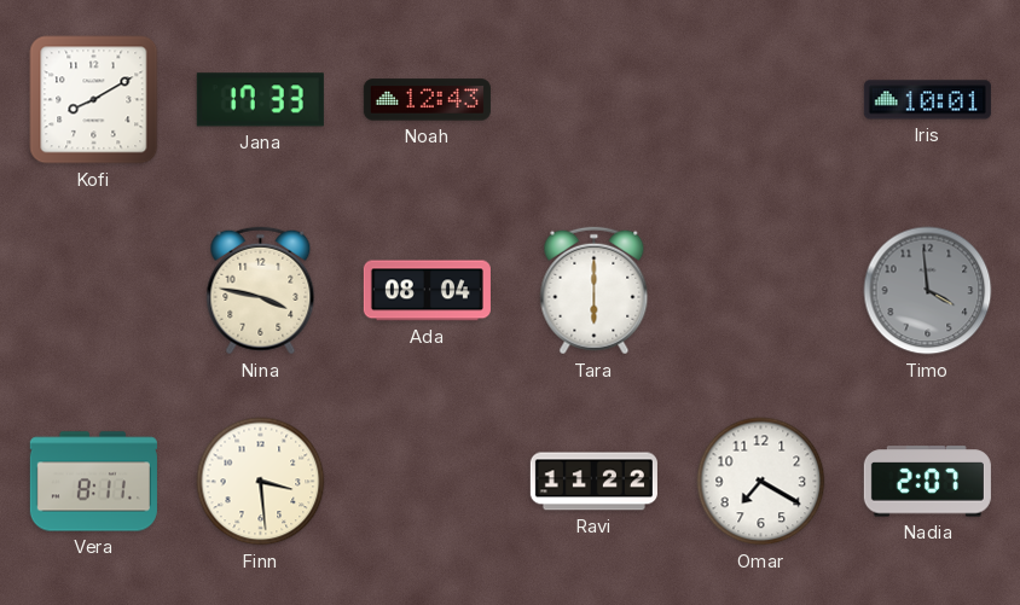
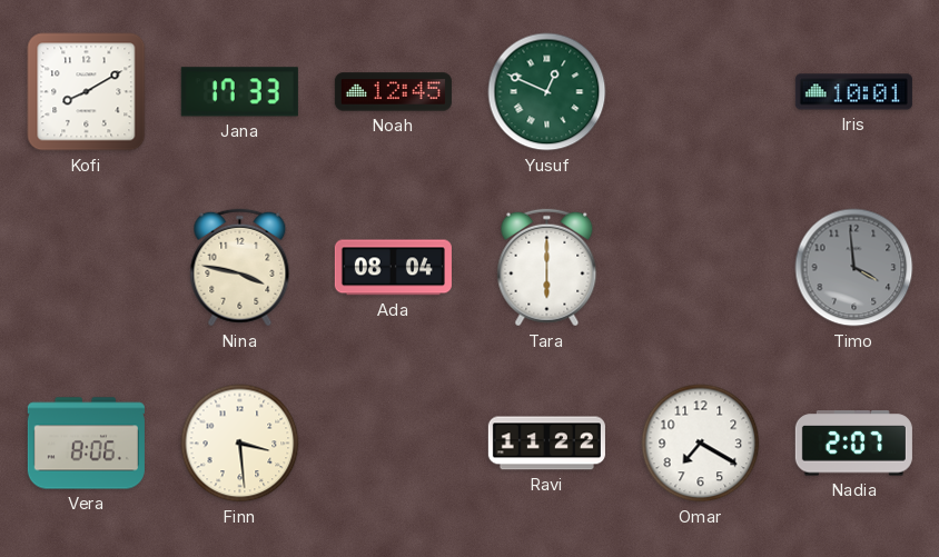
Noah: 12:43 -> 12:45
Yusuf: none -> 12:49
Vera: 8:11 -> 8:06
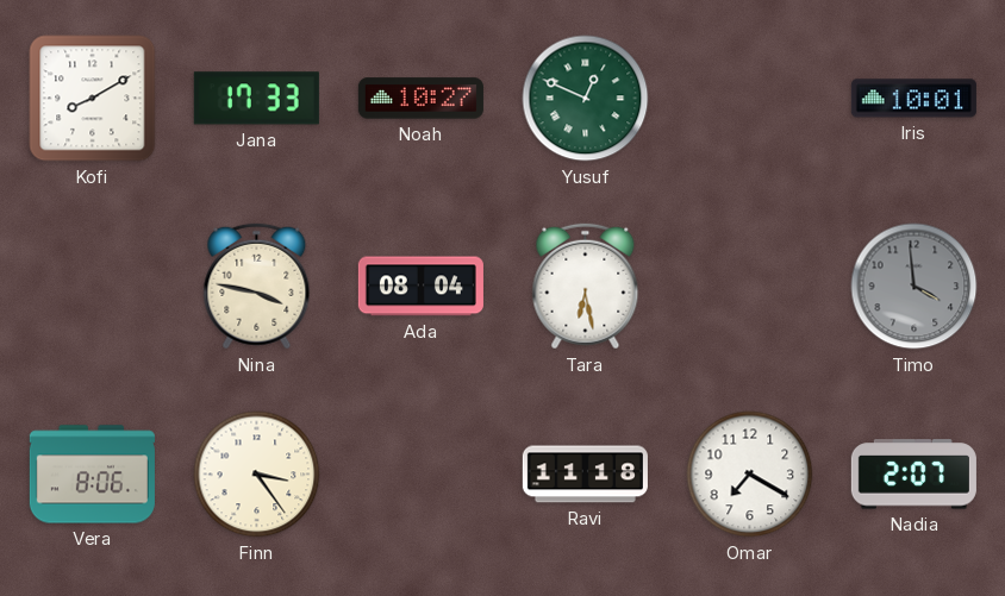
Noah: 12:45 -> 10:27
Tara: 6:00 -> 6:28
Finn: 3:29 -> 3:24
Ravi: 11:22 -> 11:18
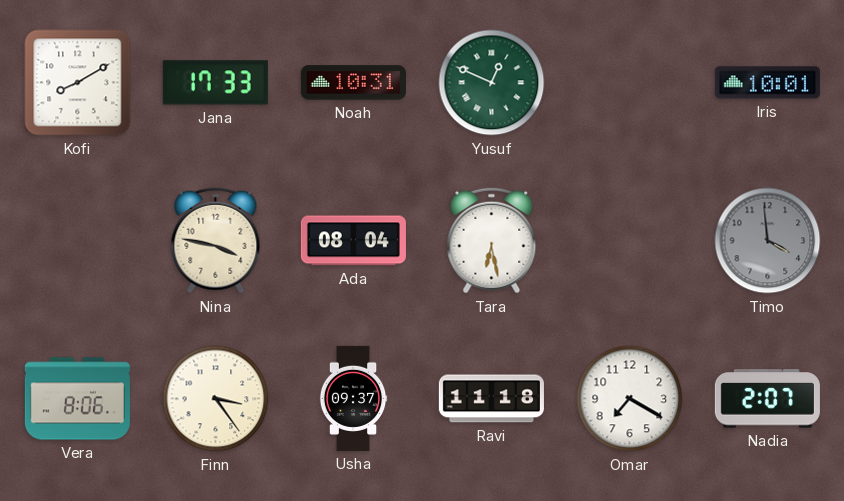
Noah: 10:27 -> 10:31
Usha: none -> 09:37
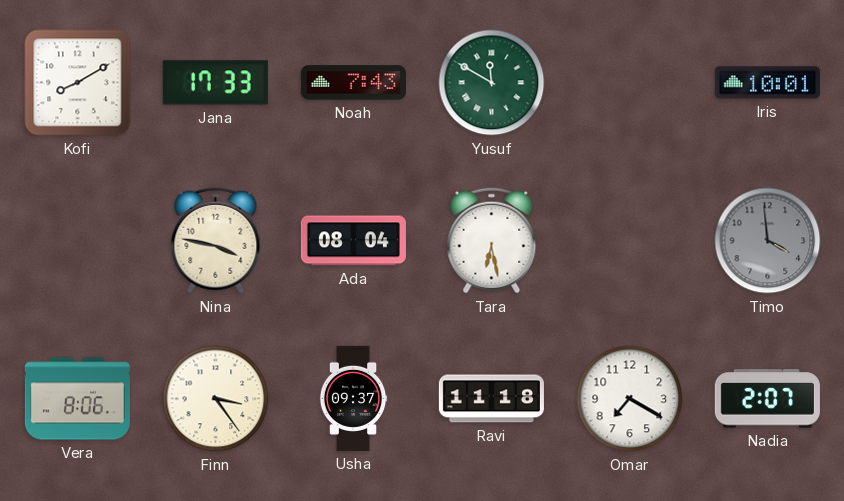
Noah: 10:31 -> 7:43
Yusuf: 12:49 -> 11:50
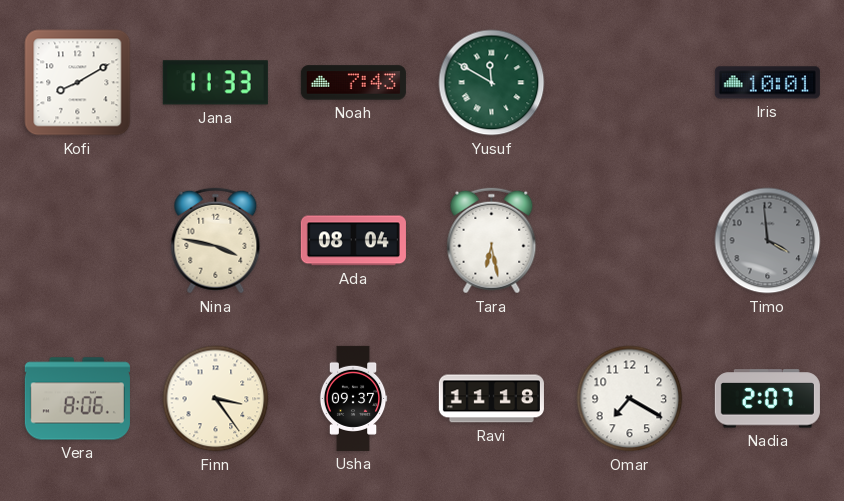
Jana: 17:33 -> 11:33
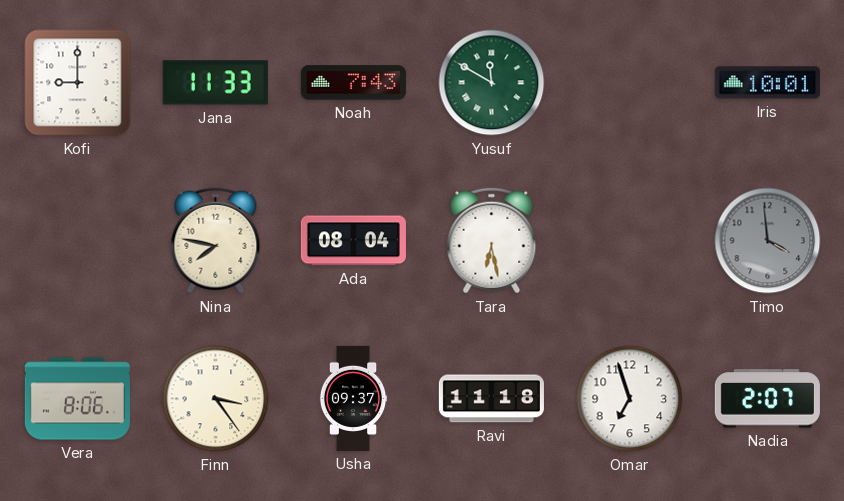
Kofi: 8:10 -> 9:00
Nina: 3:47 -> 7:47
Omar: 7:20 -> 6:57
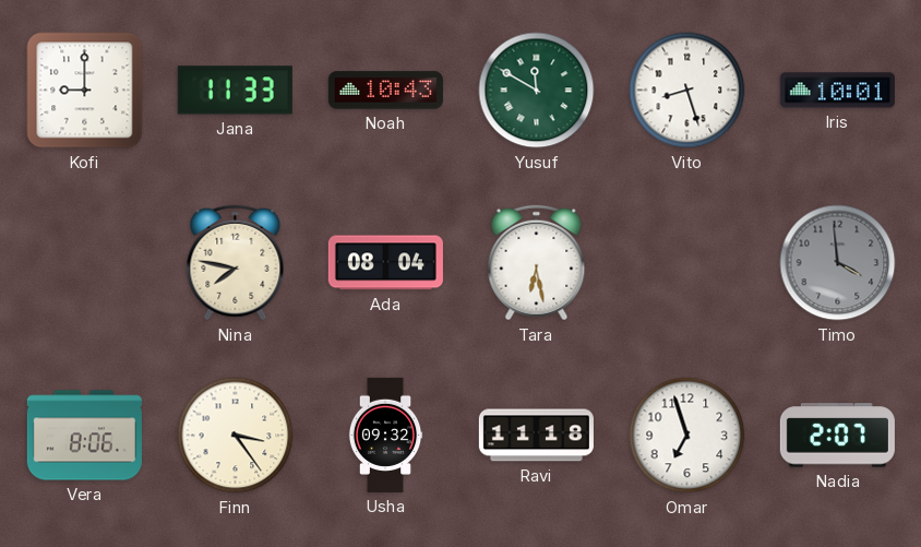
Noah: 7:43 -> 10:43
Vito: none -> 8:27
Usha: 09:37 -> 09:32
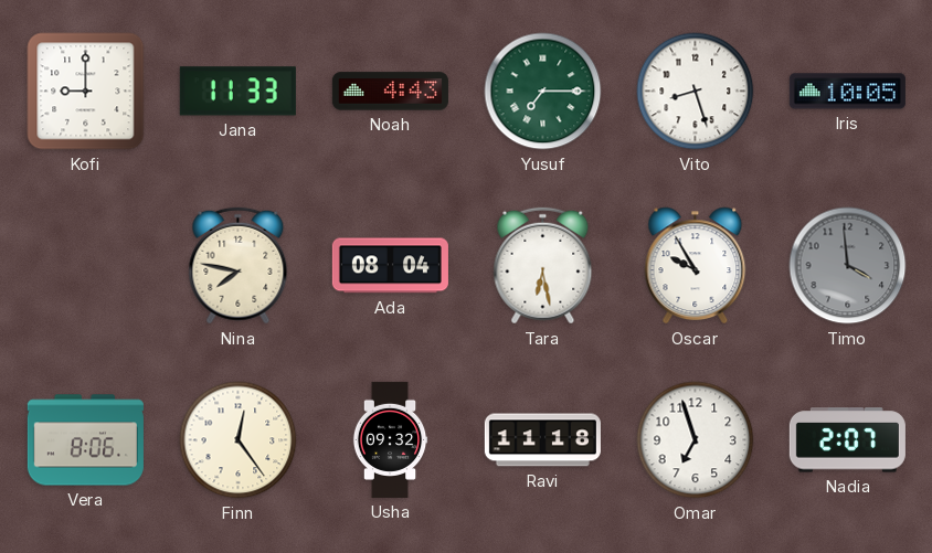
Noah: 10:43 -> 4:43
Yusuf: 11:50 -> 7:15
Iris: 10:01 -> 10:05
Oscar: none -> 9:55
Finn: 3:24 -> 12:24
